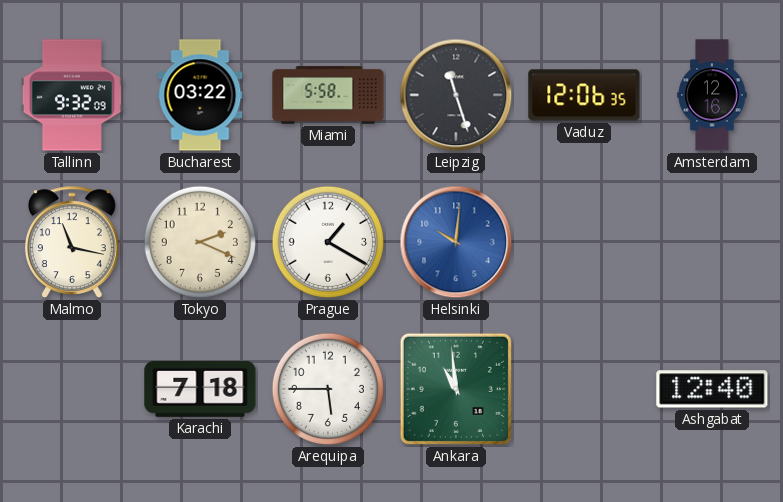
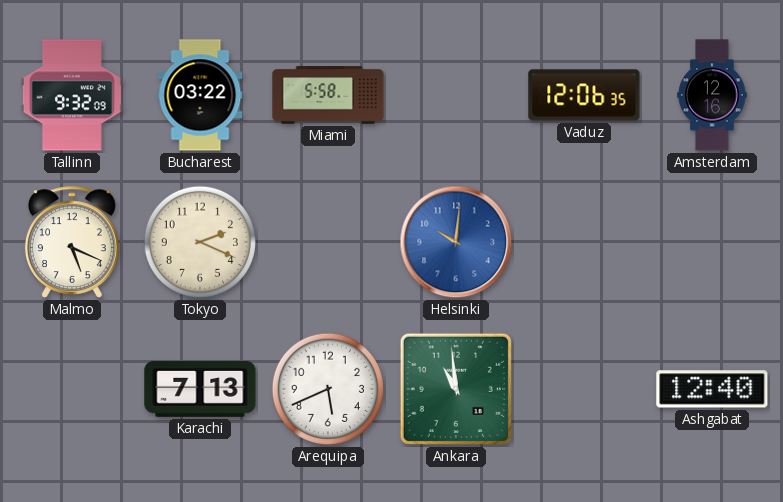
Leipzig: 11:27 -> none
Malmo: 11:17 -> 5:19
Prague: 1:20 -> none
Karachi: 7:18 -> 7:13
Arequipa: 5:45 -> 5:41
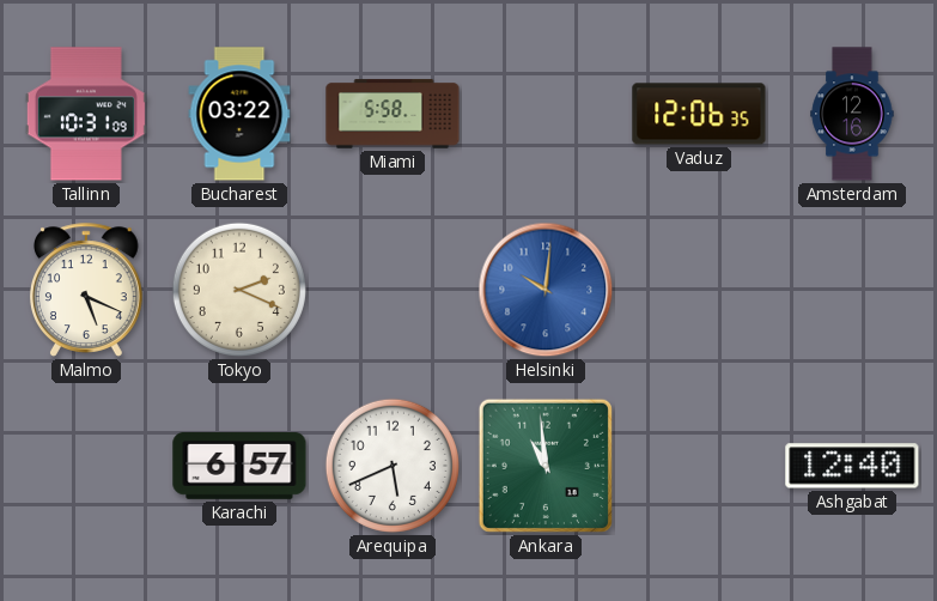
Tallinn: 9:32 -> 10:31
Karachi: 7:13 -> 6:57
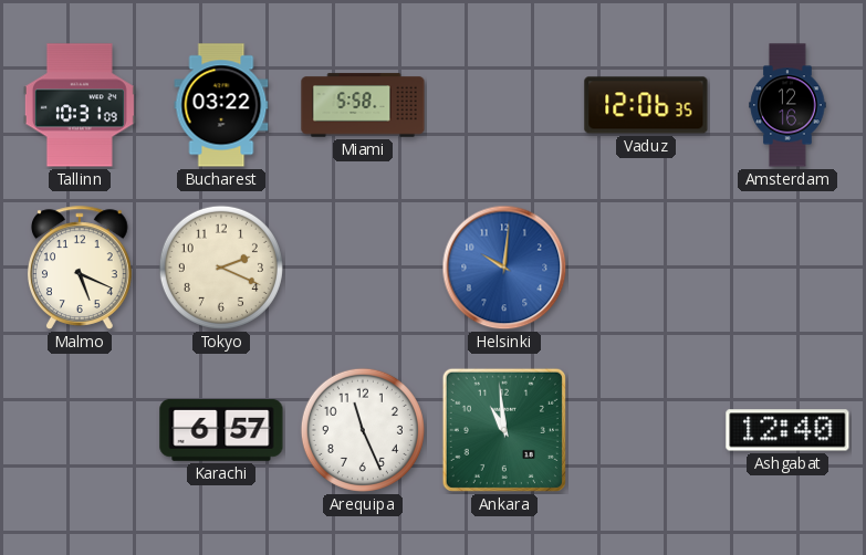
Arequipa: 5:41 -> 11:26
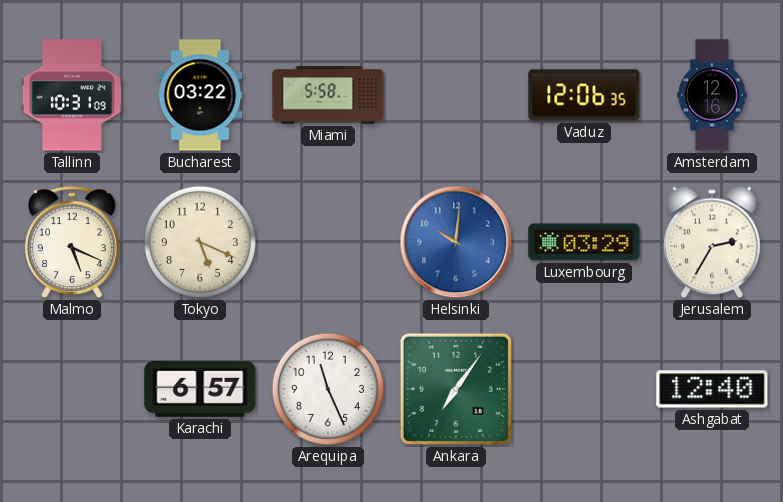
Tokyo: 2:19 -> 5:19
Luxembourg: none -> 03:29
Jerusalem: none -> 2:35
Ankara: 10:59 -> 7:06
